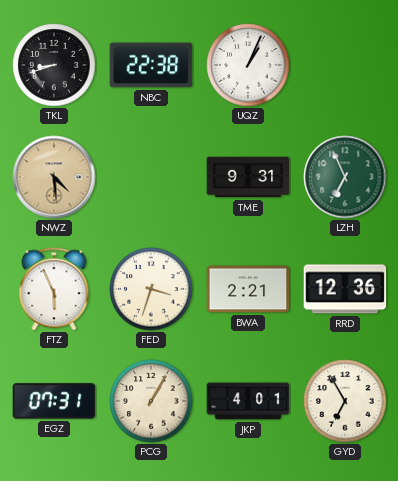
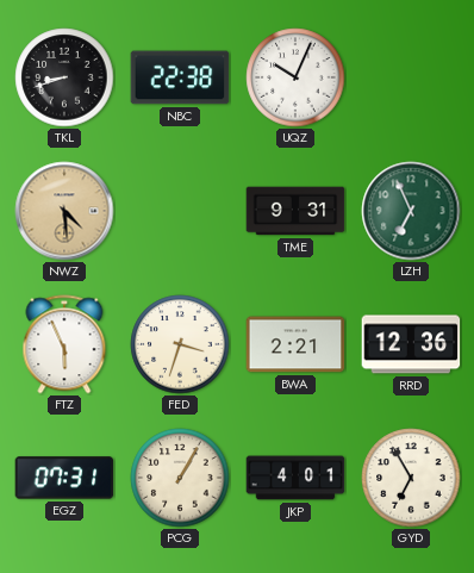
UQZ: 1:04 -> 10:04
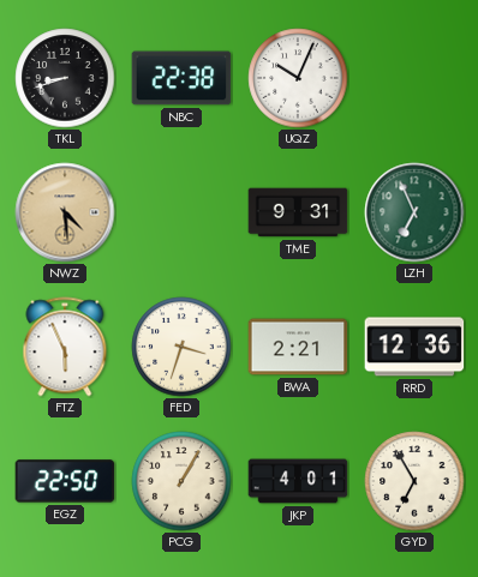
EGZ: 07:31 -> 22:50
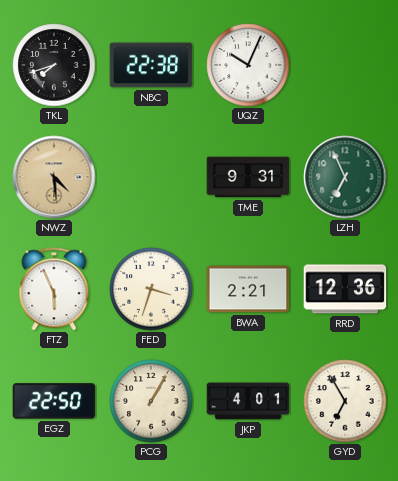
TKL: 8:42 -> 7:42
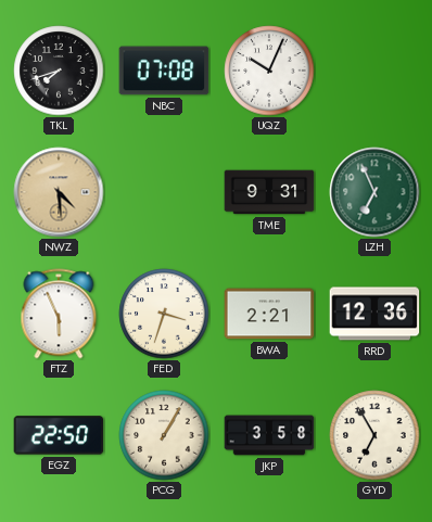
NBC: 22:38 -> 07:08
JKP: 4:01 -> 3:58
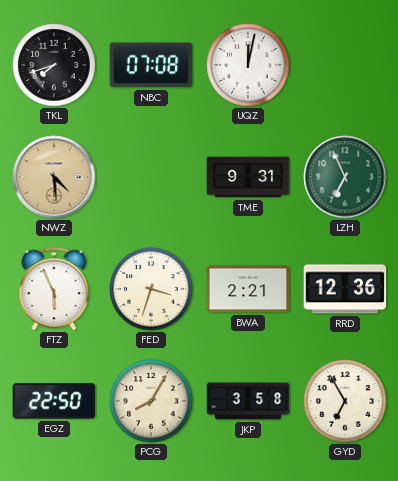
UQZ: 10:04 -> 12:02
PCG: 1:05 -> 8:05
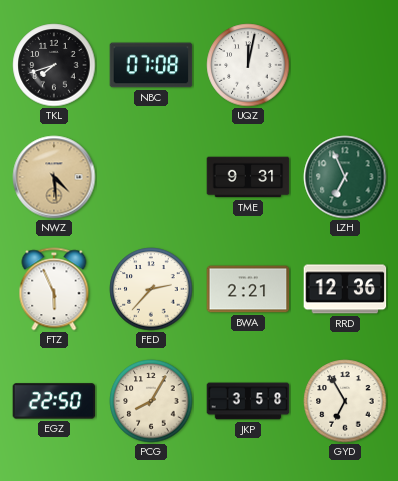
FED: 3:33 -> 2:37
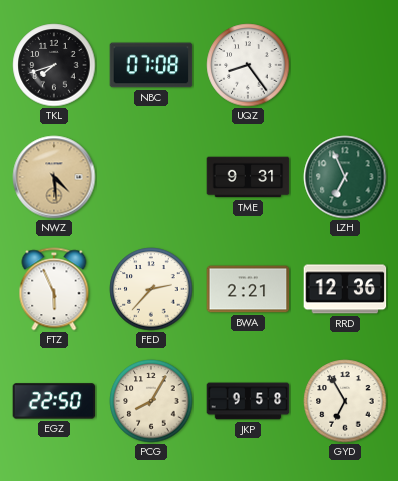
UQZ: 12:02 -> 8:24
JKP: 3:58 -> 9:58
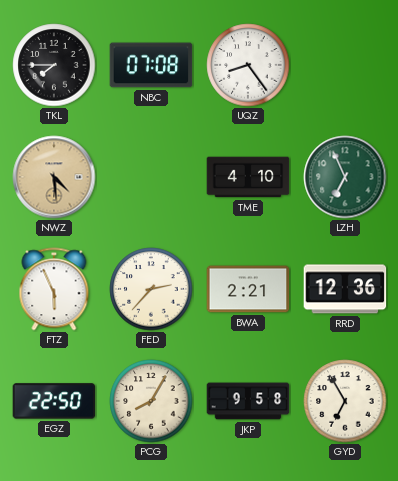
TKL: 7:42 -> 7:45
TME: 9:31 -> 4:10
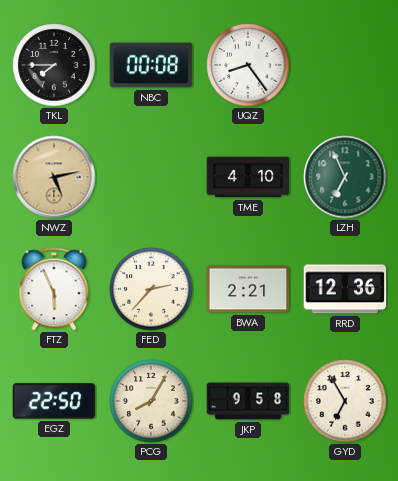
NBC: 07:08 -> 00:08
NWZ: 4:29 -> 5:13
